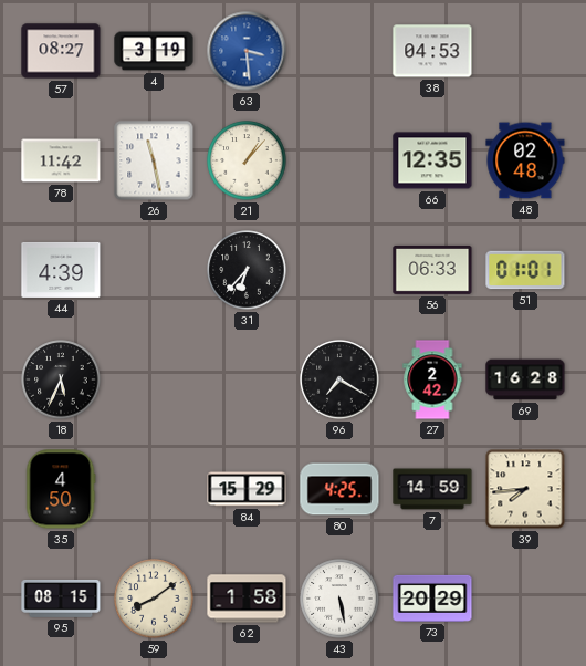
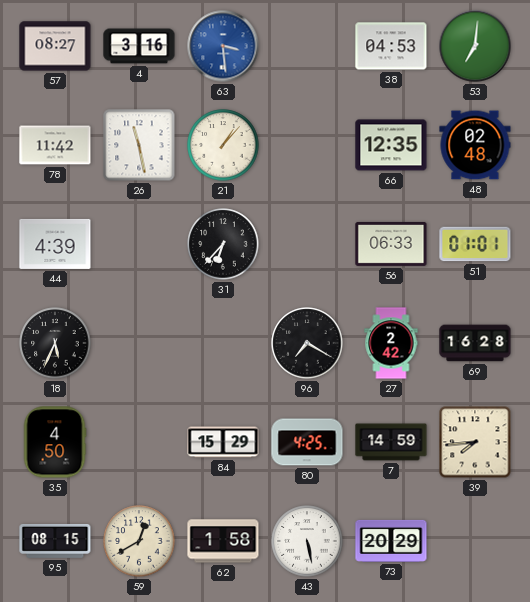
4: 3:19 -> 3:16
53: none -> 7:01
59: 8:09 -> 12:40
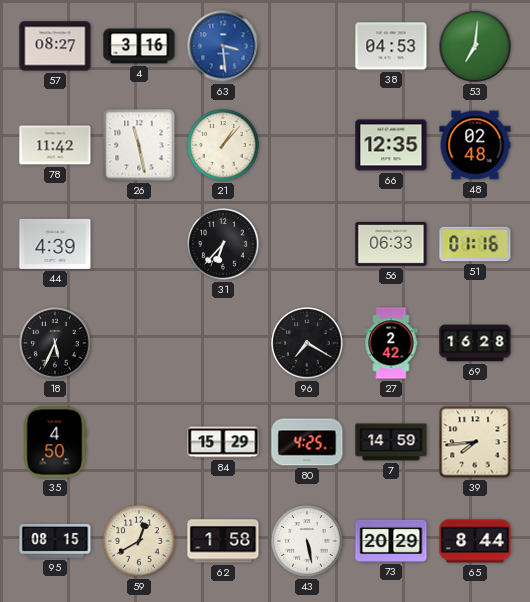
51: 01:01 -> 01:16
65: none -> 8:44
